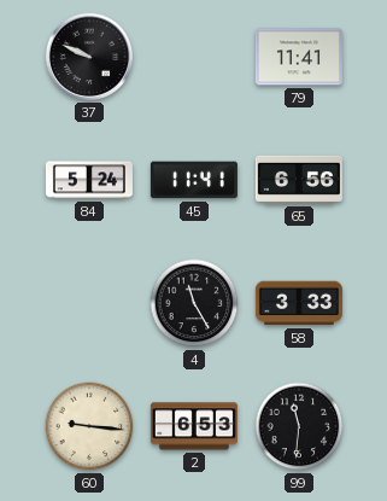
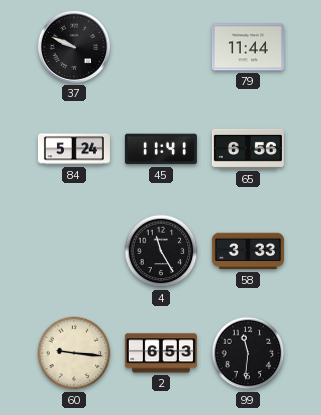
79: 11:41 -> 11:44
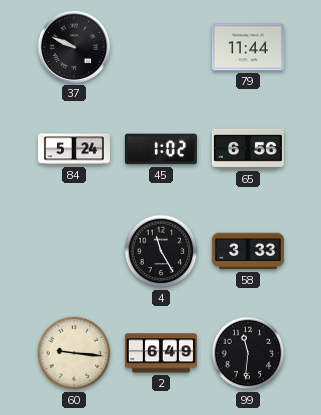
45: 11:41 -> 1:02
2: 6:53 -> 6:49
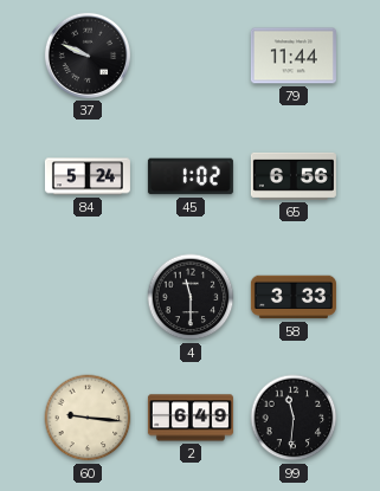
4: 11:25 -> 11:30
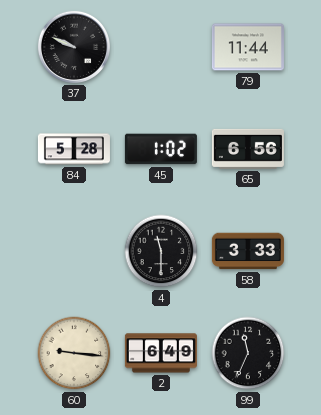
84: 5:24 -> 5:28
99: 11:31 -> 11:34
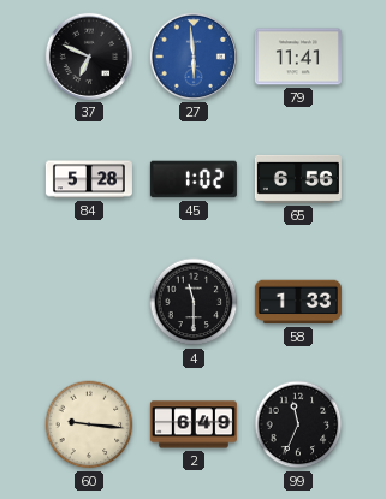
37: 9:49 -> 6:49
27: none -> 5:59
79: 11:44 -> 11:41
58: 3:33 -> 1:33
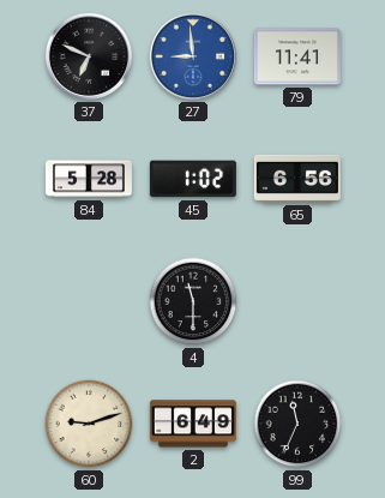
27: 5:59 -> 8:59
58: 1:33 -> none
60: 9:16 -> 9:12
